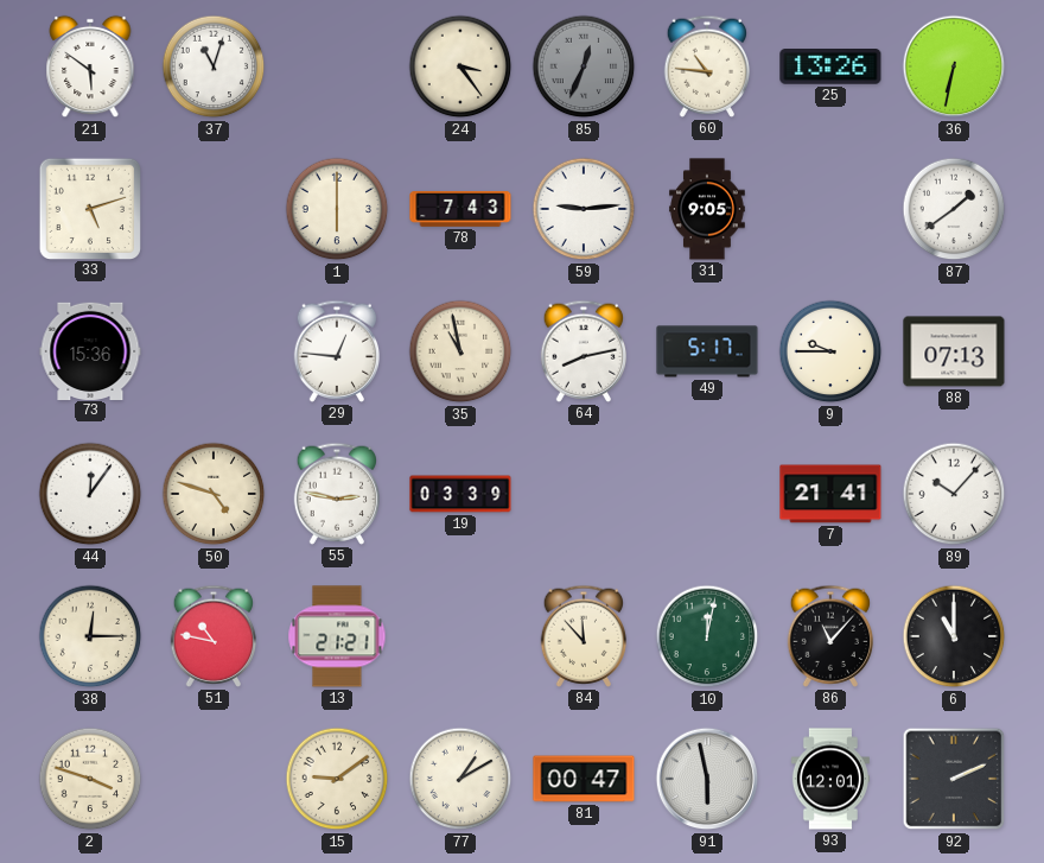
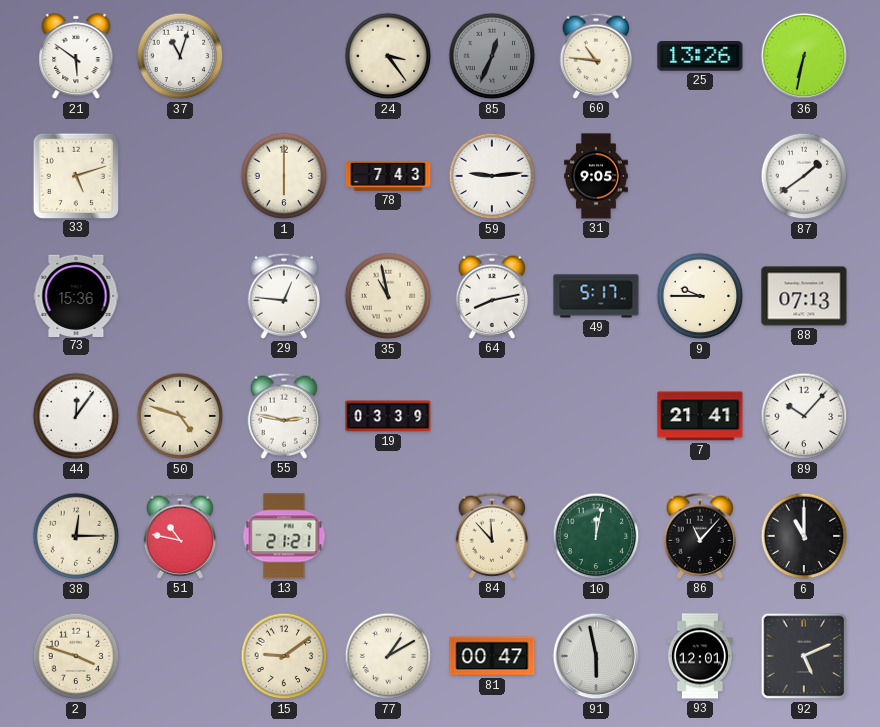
92: 2:11 -> 5:11
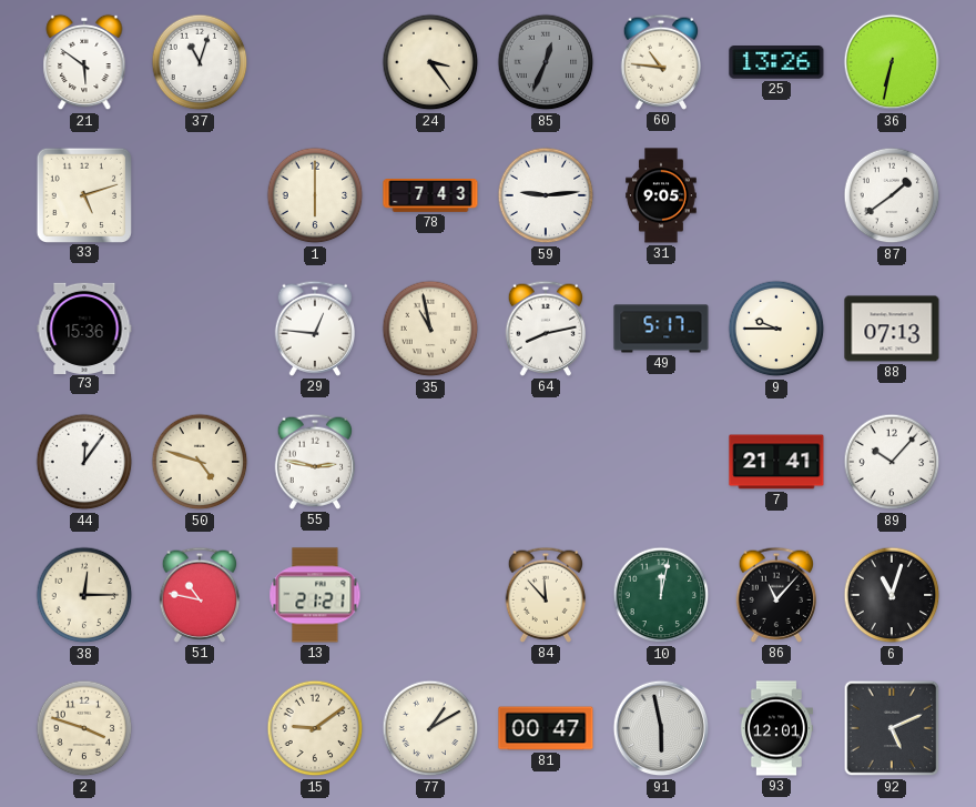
19: 03:39 -> none
6: 11:00 -> 11:03
